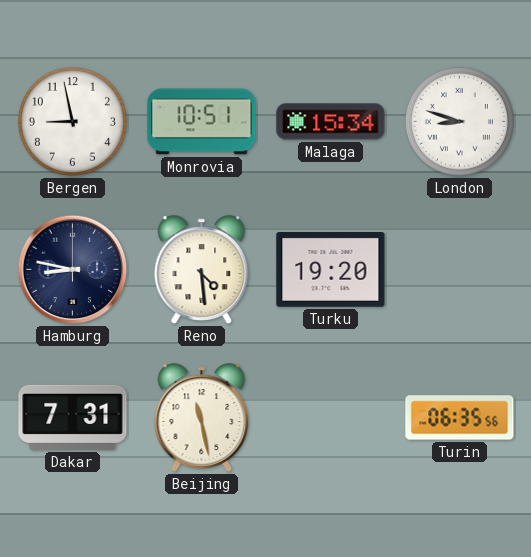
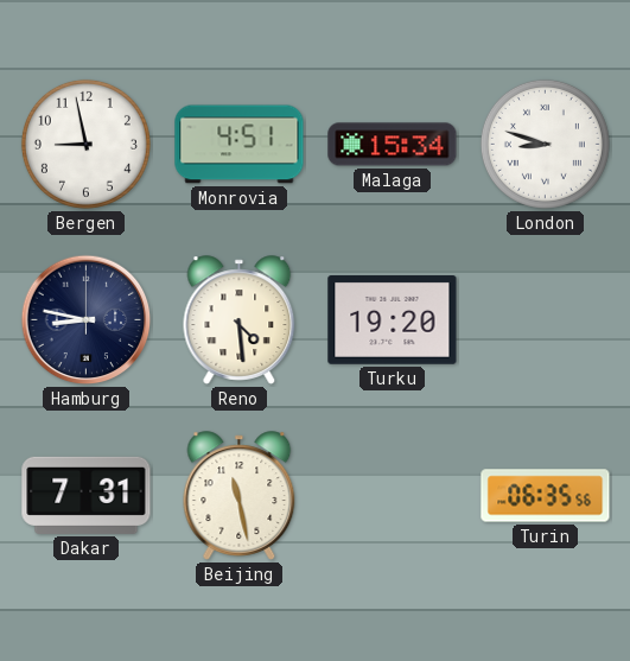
Monrovia: 10:51 -> 4:51
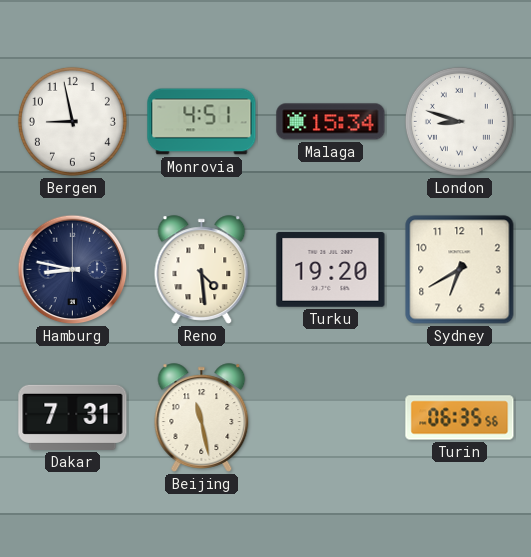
Sydney: none -> 6:40
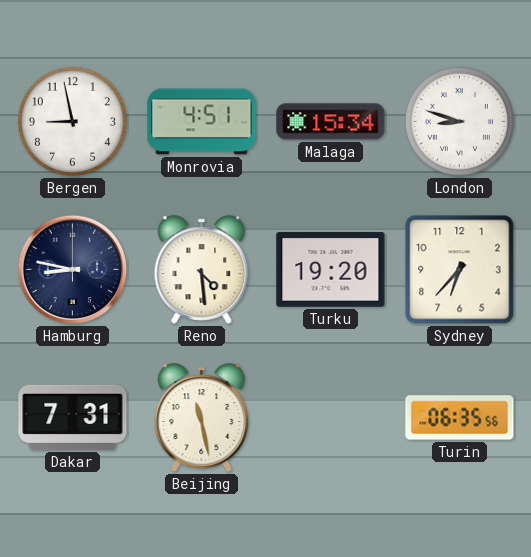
Sydney: 6:40 -> 6:37
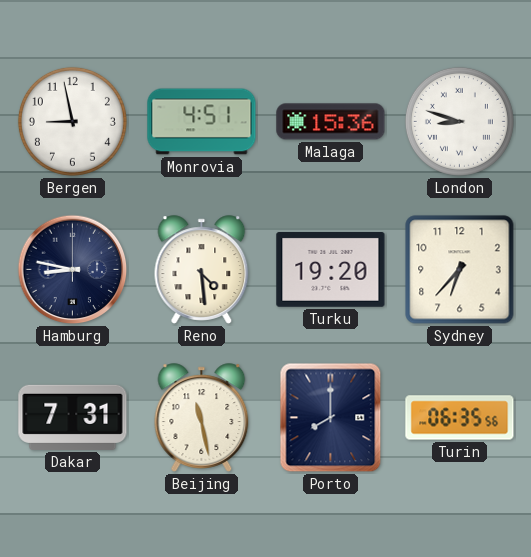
Malaga: 15:34 -> 15:36
Porto: none -> 8:00
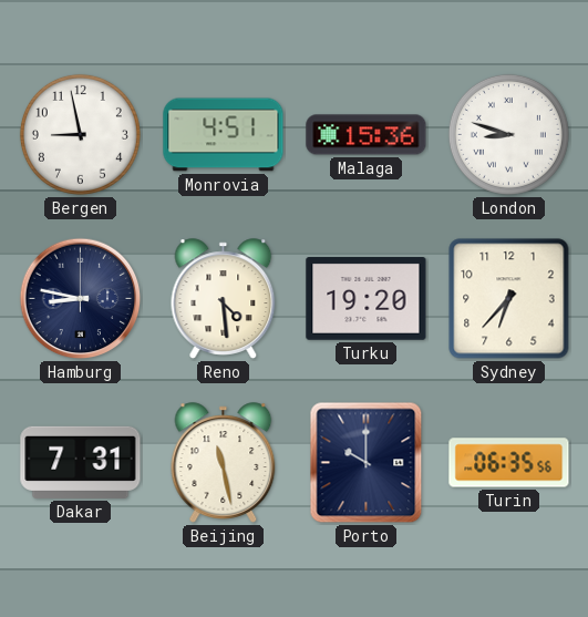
Porto: 8:00 -> 10:00
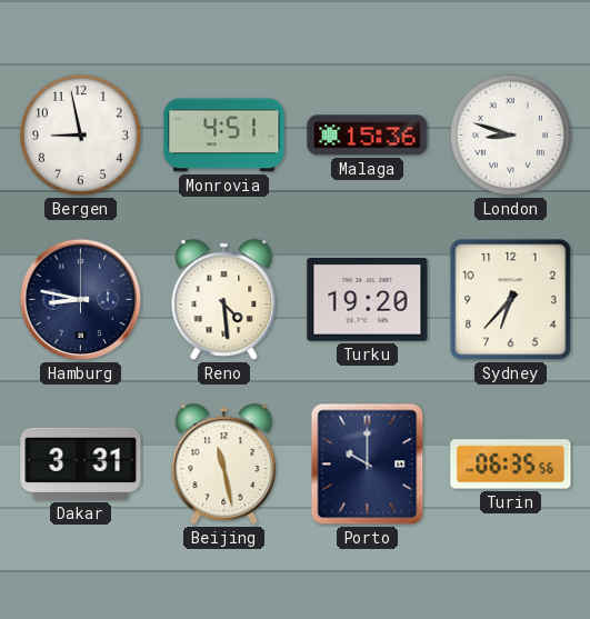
Dakar: 7:31 -> 3:31
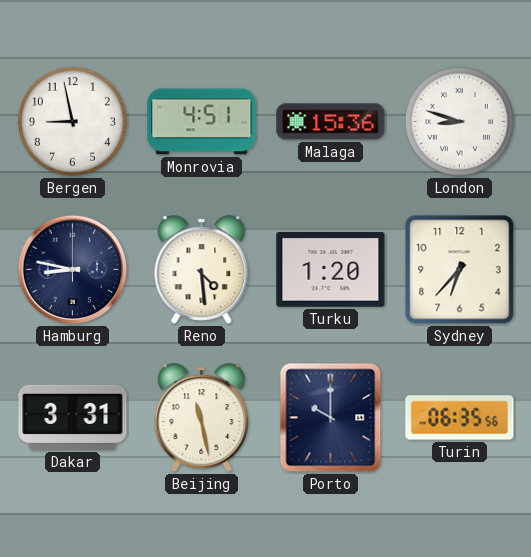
Turku: 19:20 -> 1:20
